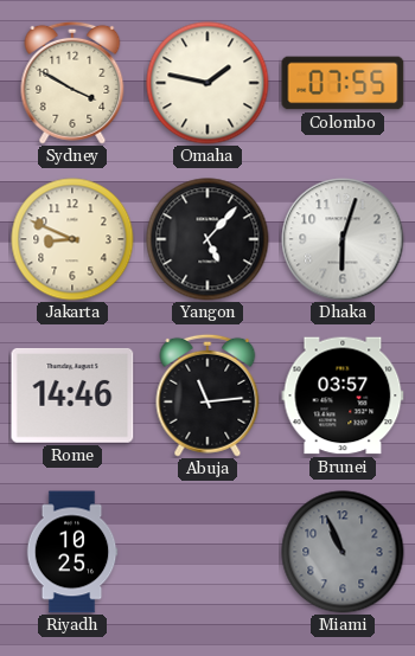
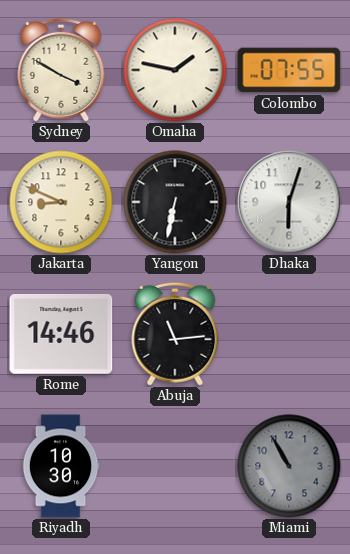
Yangon: 5:07 -> 6:32
Brunei: 03:57 -> none
Riyadh: 10:25 -> 10:30
Miami: 10:56 -> 10:55
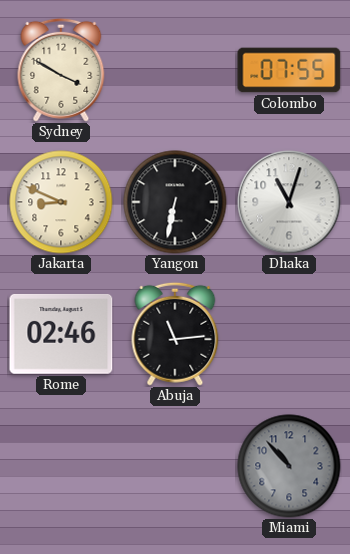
Omaha: 1:47 -> none
Dhaka: 6:03 -> 11:03
Rome: 14:46 -> 02:46
Riyadh: 10:30 -> none
Miami: 10:55 -> 10:53
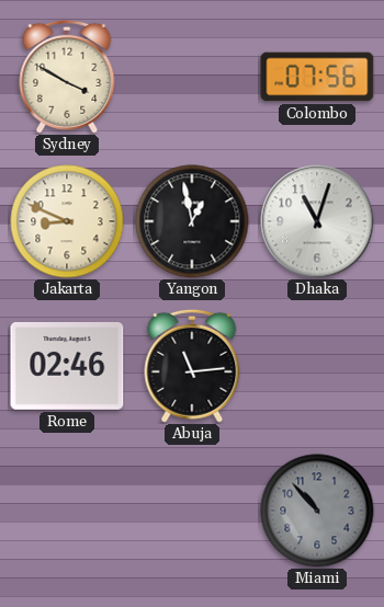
Colombo: 07:55 -> 07:56
Yangon: 6:32 -> 12:58
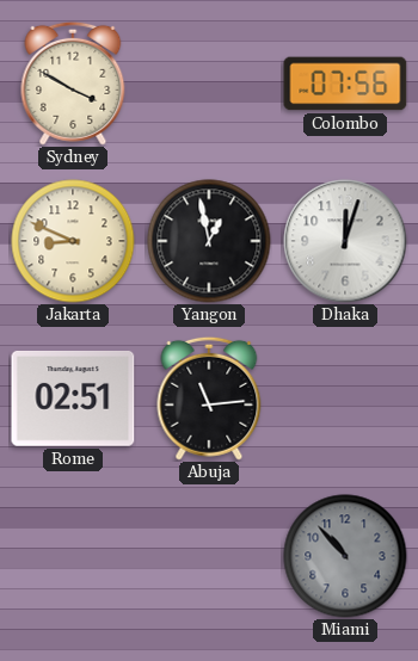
Dhaka: 11:03 -> 12:03
Rome: 02:46 -> 02:51
